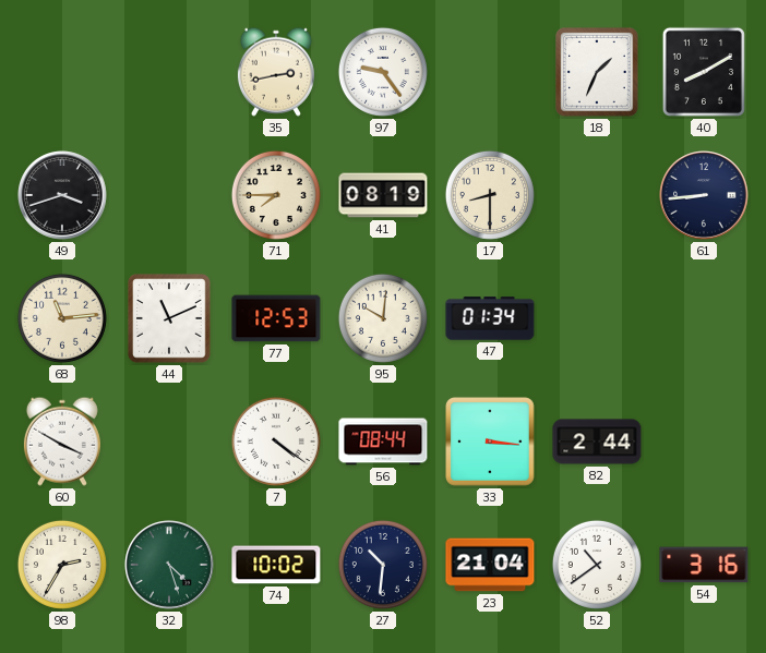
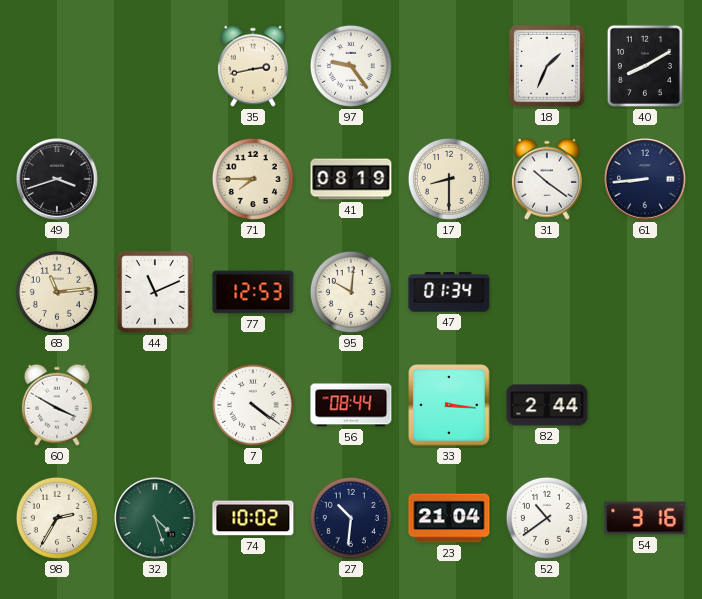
31: none -> 10:21
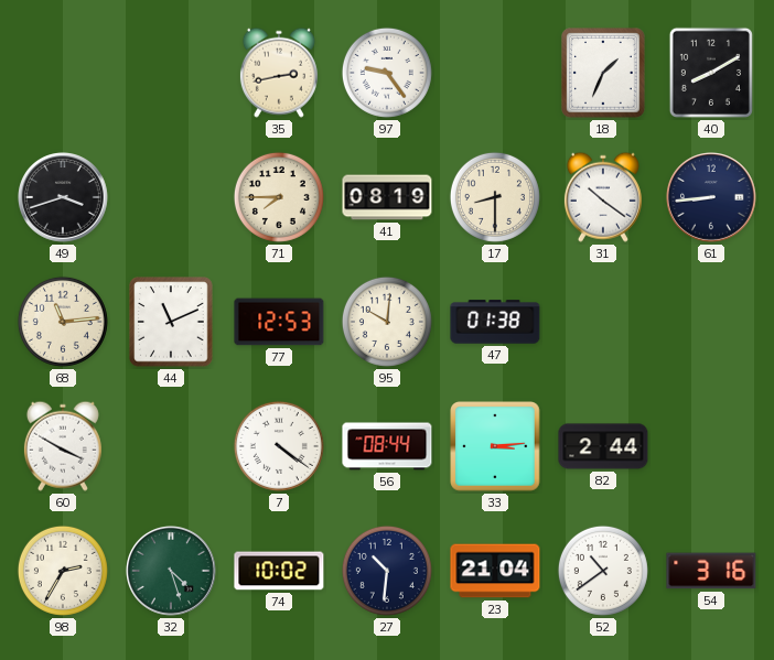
47: 01:34 -> 01:38
33: 3:16 -> 3:14
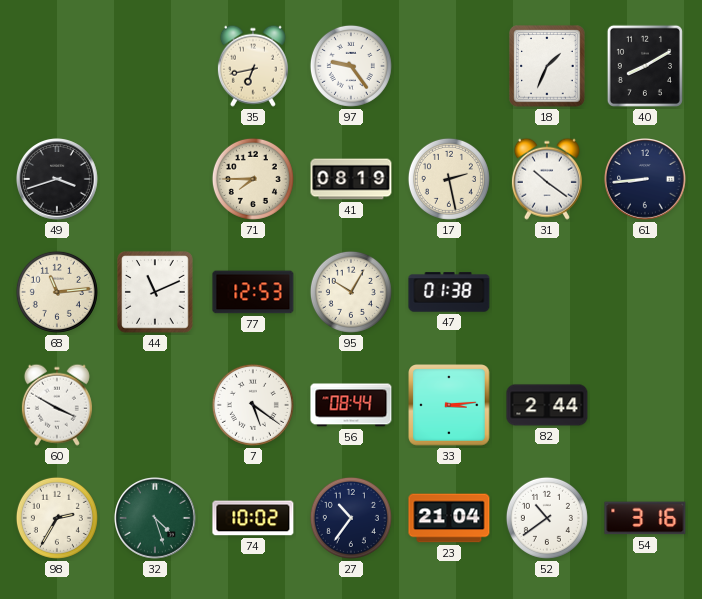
35: 2:43 -> 6:43
17: 8:30 -> 2:28
95: 10:01 -> 10:05
7: 4:21 -> 5:21
27: 10:31 -> 10:36
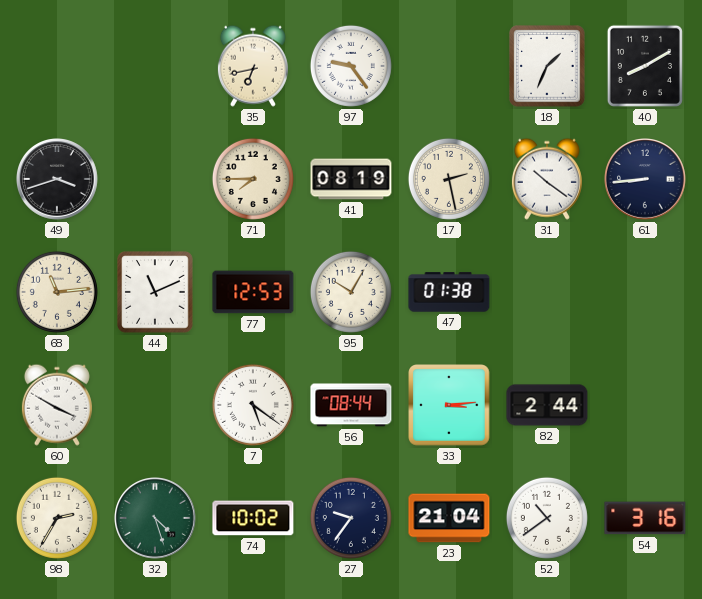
27: 10:36 -> 9:36
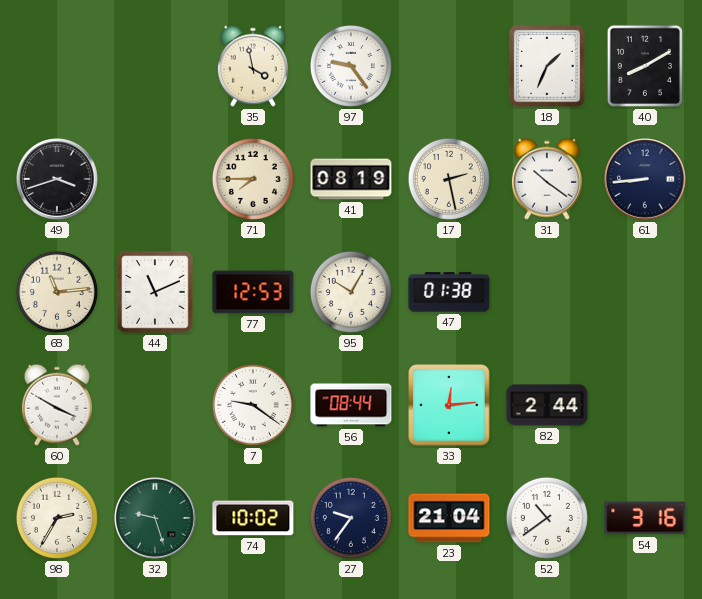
35: 6:43 -> 3:58
7: 5:21 -> 9:21
33: 3:14 -> 12:14
32: 4:27 -> 9:27
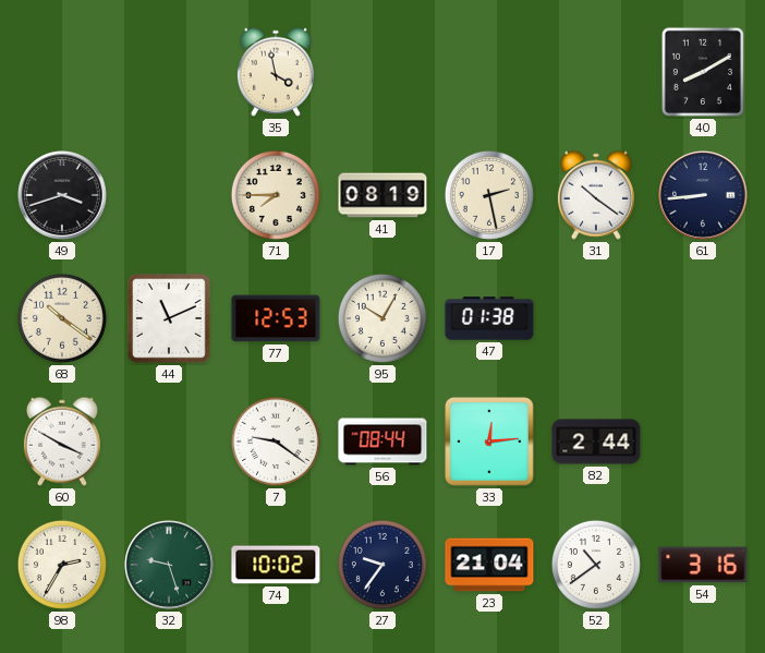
97: 9:24 -> none
18: 1:34 -> none
68: 11:14 -> 10:21
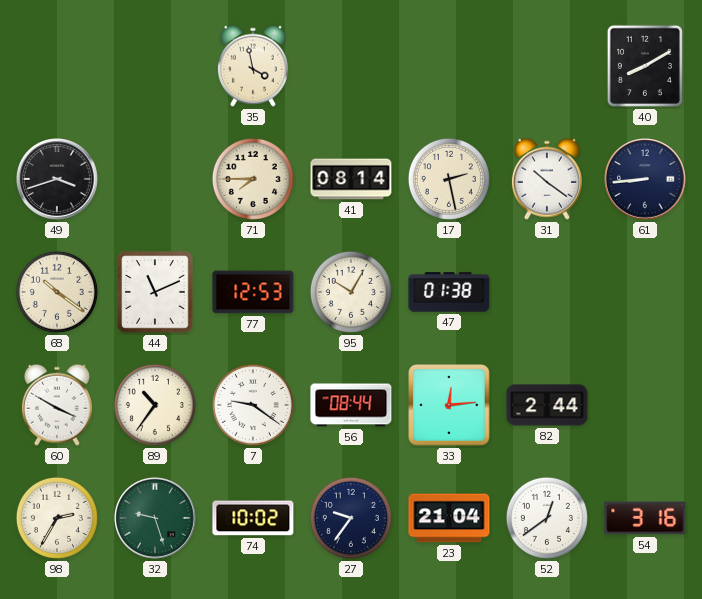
41: 08:19 -> 08:14
89: none -> 10:36
52: 10:39 -> 12:39
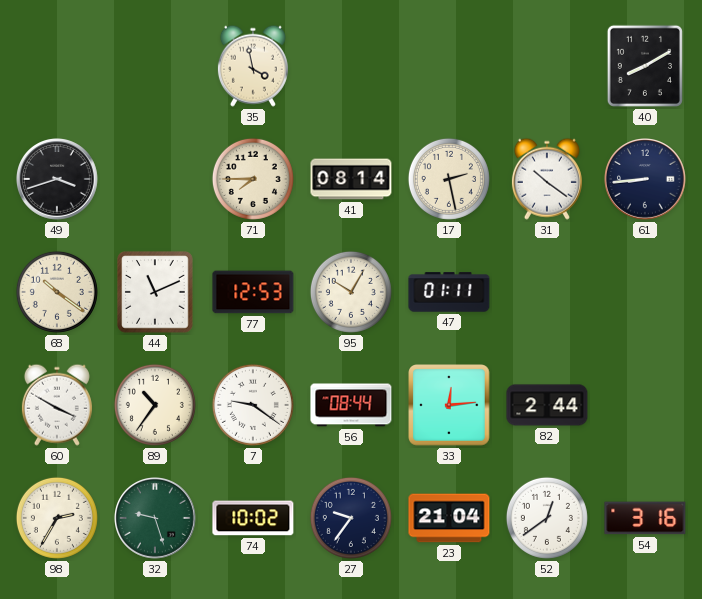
47: 01:38 -> 01:11
